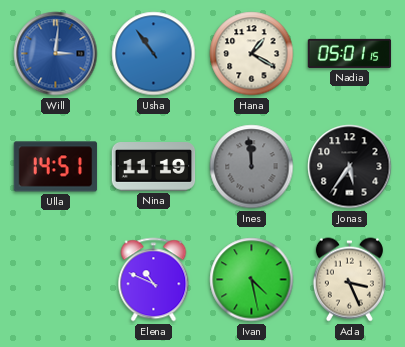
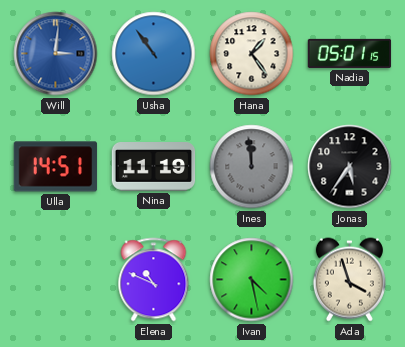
Hana: 1:20 -> 1:24
Ada: 3:26 -> 3:57
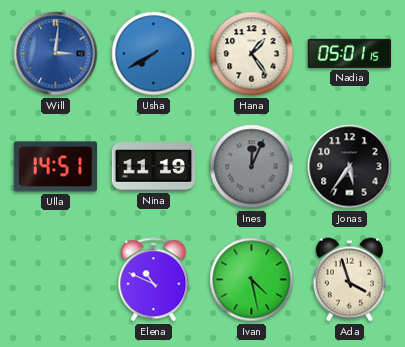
Usha: 10:54 -> 7:40
Ines: 11:59 -> 12:04
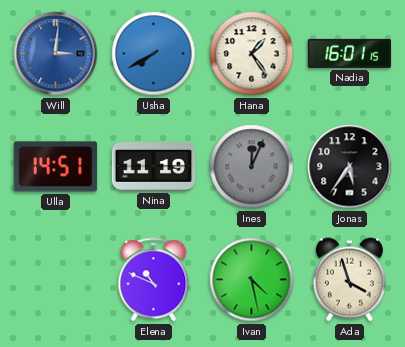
Nadia: 05:01 -> 16:01
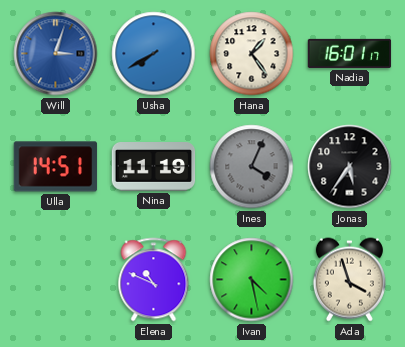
Will: 3:01 -> 3:03
Nadia: 16:01:15 -> 16:01:17
Ines: 12:04 -> 4:04
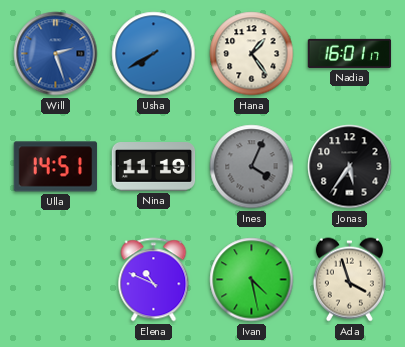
Will: 3:03 -> 2:27
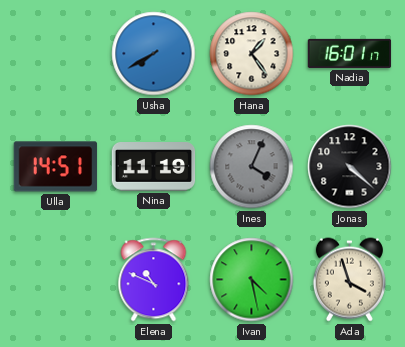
Will: 2:27 -> none
Jonas: 5:36 -> 4:22
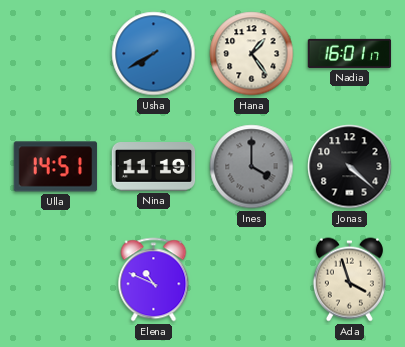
Ines: 4:04 -> 4:00
Ivan: 4:28 -> none
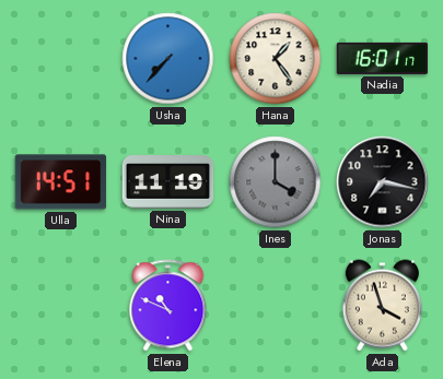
Usha: 7:40 -> 7:37
Jonas: 4:22 -> 7:17
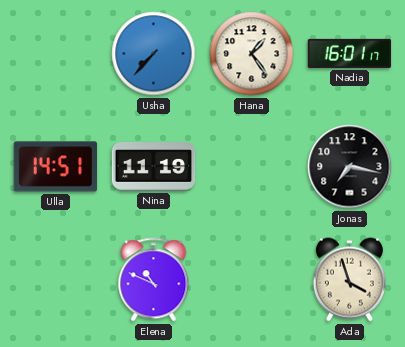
Ines: 4:00 -> none
